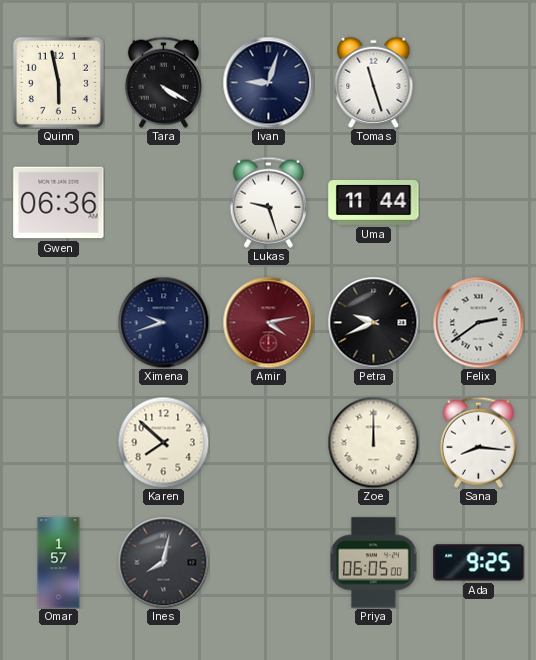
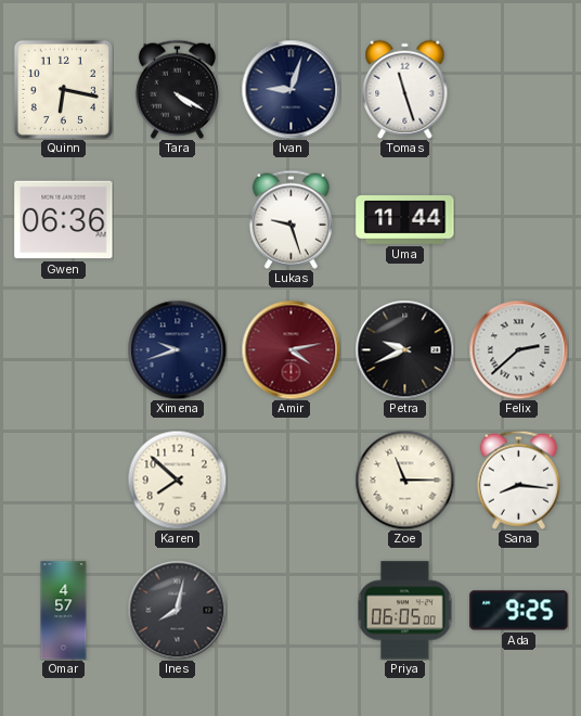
Quinn: 5:58 -> 6:17
Felix: 2:39 -> 2:38
Zoe: 12:00 -> 11:15
Omar: 1:57 -> 4:57
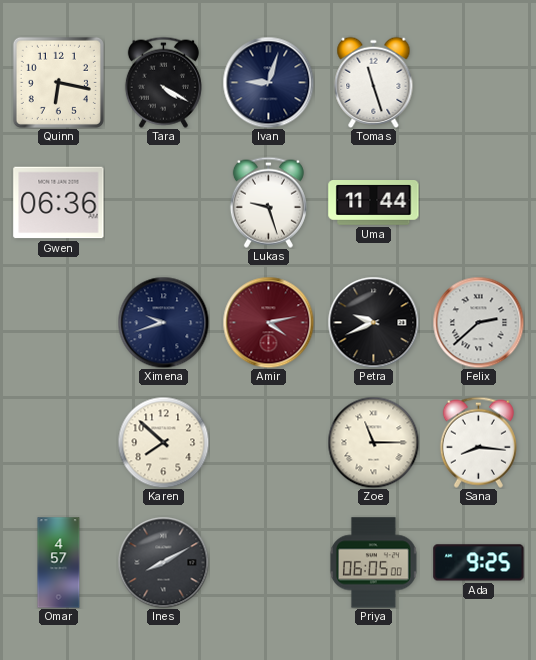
Ines: 8:02 -> 8:10
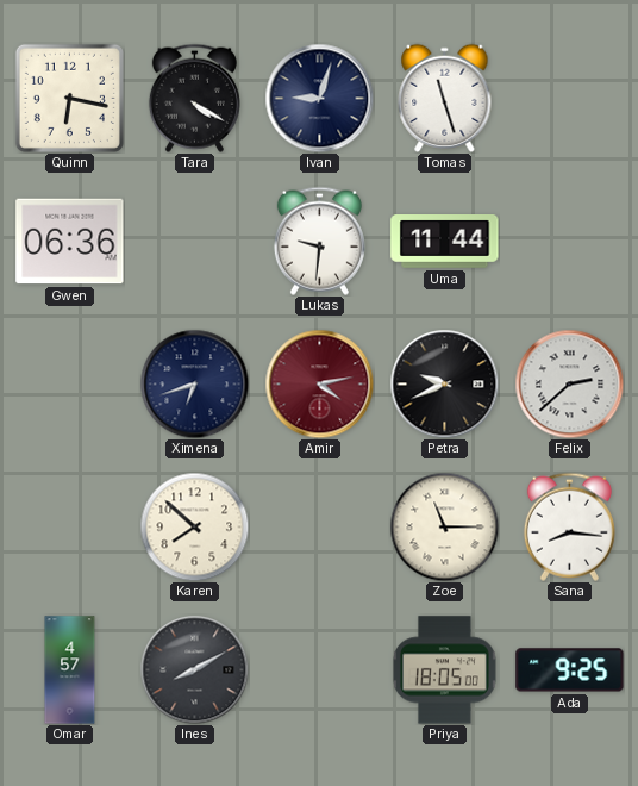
Lukas: 9:27 -> 9:31
Ximena: 9:42 -> 6:42
Priya: 06:05 -> 18:05
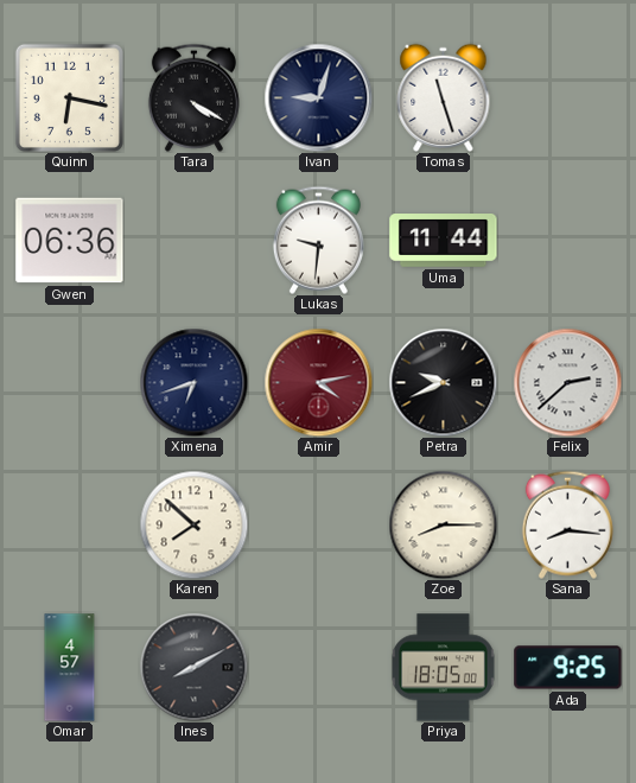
Zoe: 11:15 -> 8:15
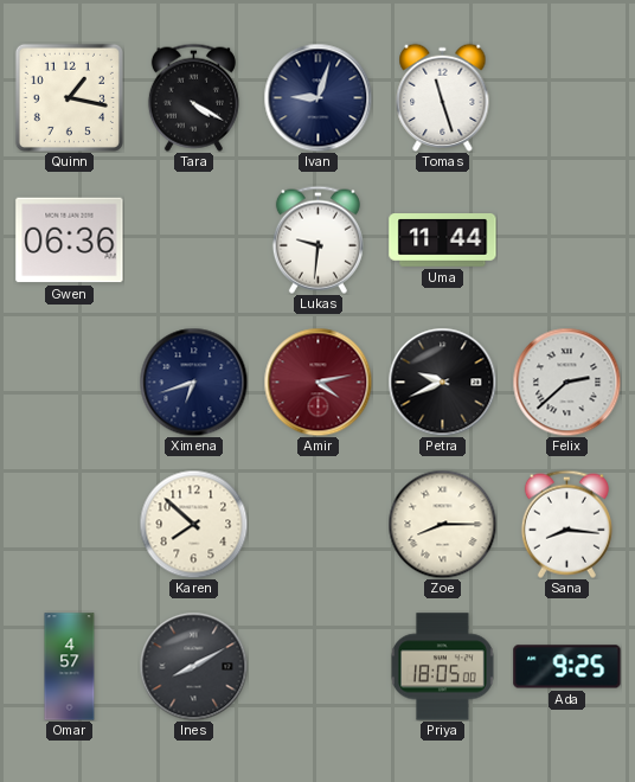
Quinn: 6:17 -> 1:17
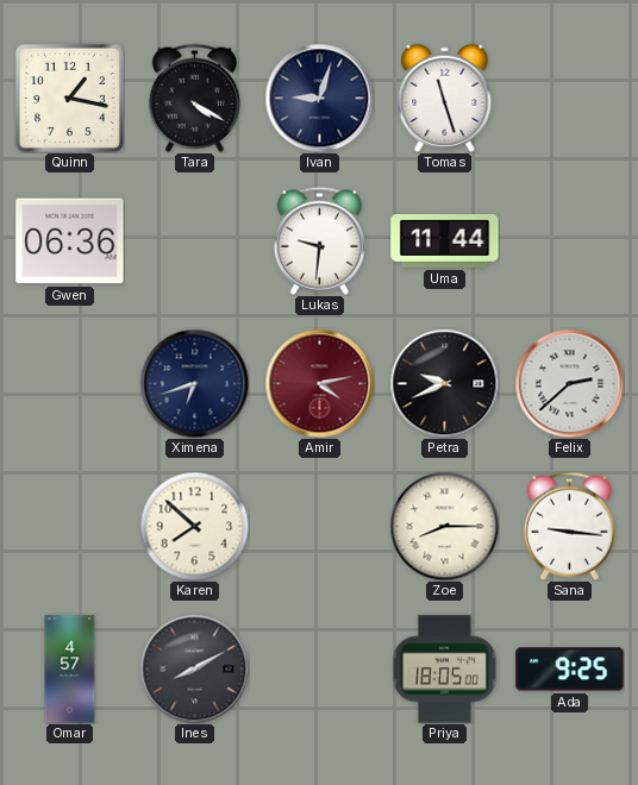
Sana: 8:16 -> 9:16
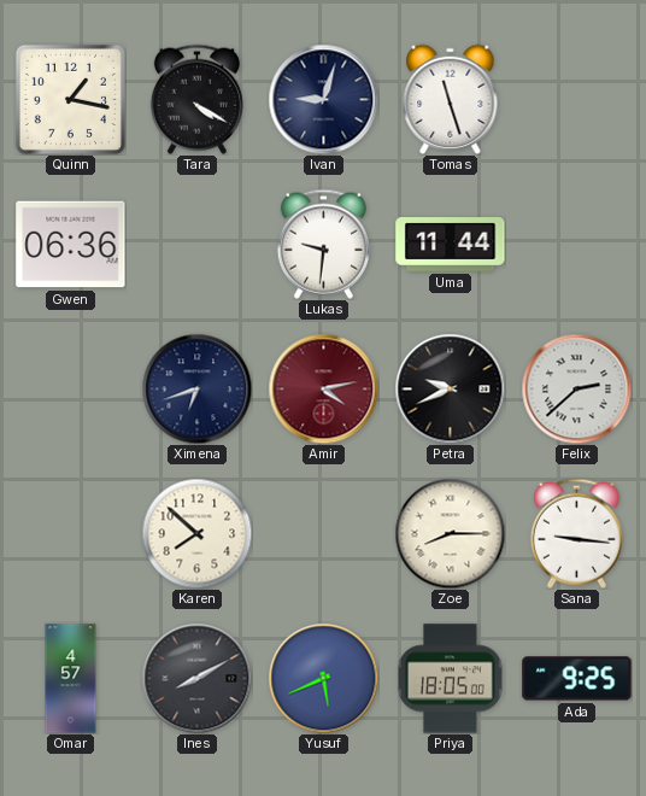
Yusuf: none -> 5:41
